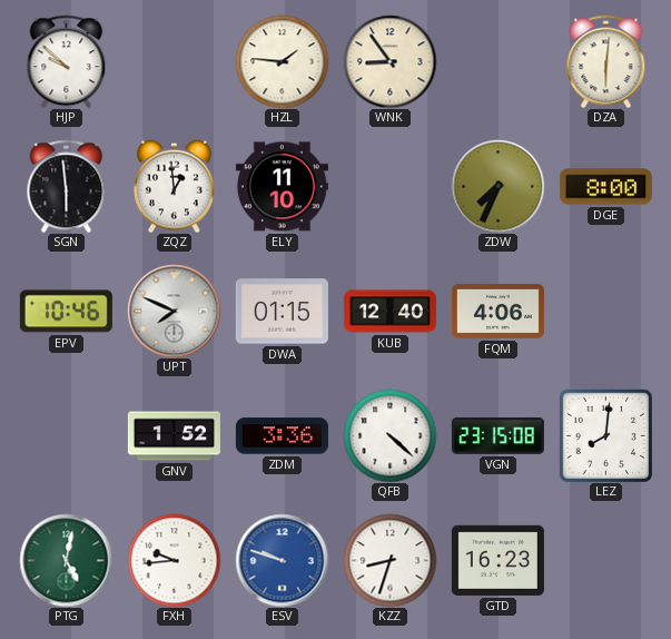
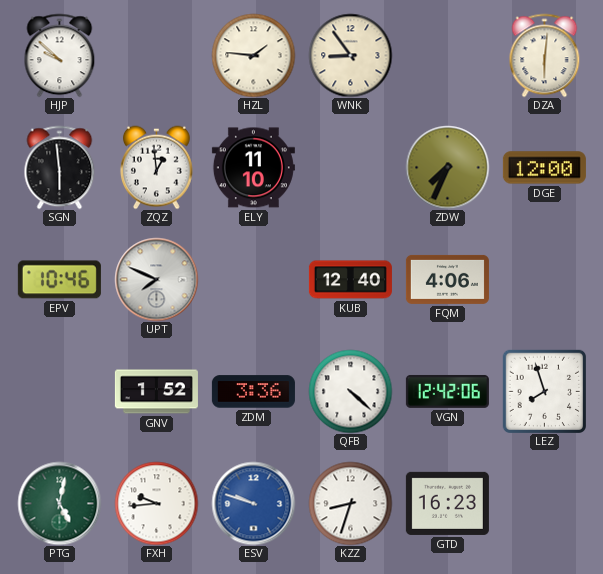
DGE: 8:00 -> 12:00
DWA: 01:15 -> none
VGN: 23:15 -> 12:42
LEZ: 8:01 -> 7:57
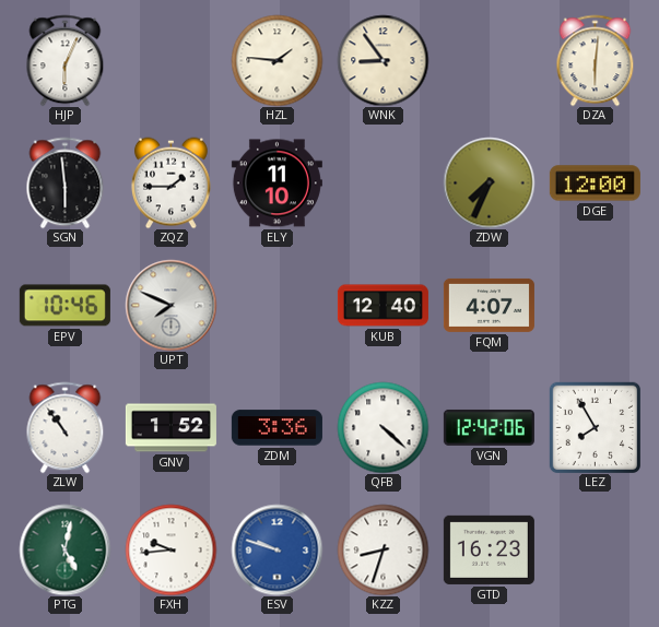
HJP: 9:52 -> 6:04
ZQZ: 12:59 -> 1:45
FQM: 4:06 -> 4:07
ZLW: none -> 10:54
LEZ: 7:57 -> 7:55
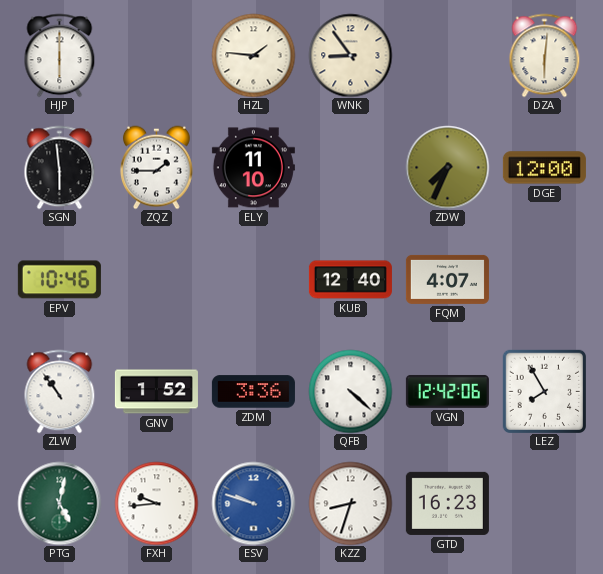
HJP: 6:04 -> 6:00
UPT: 7:49 -> none
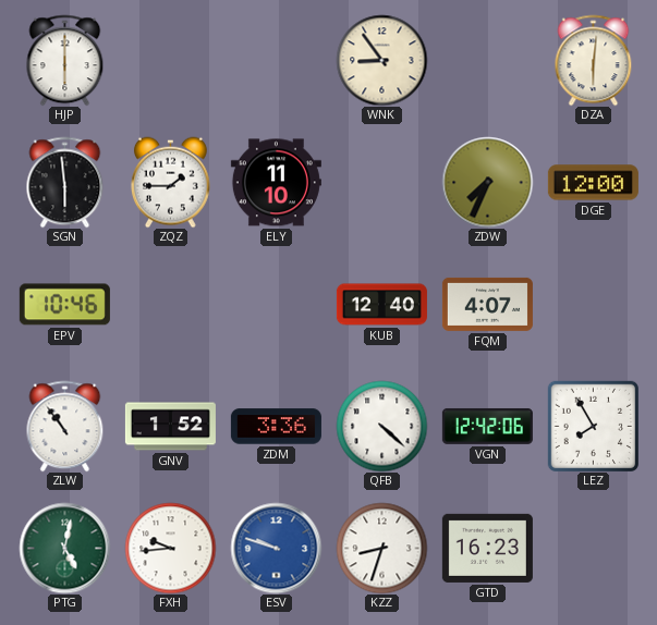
HZL: 1:46 -> none
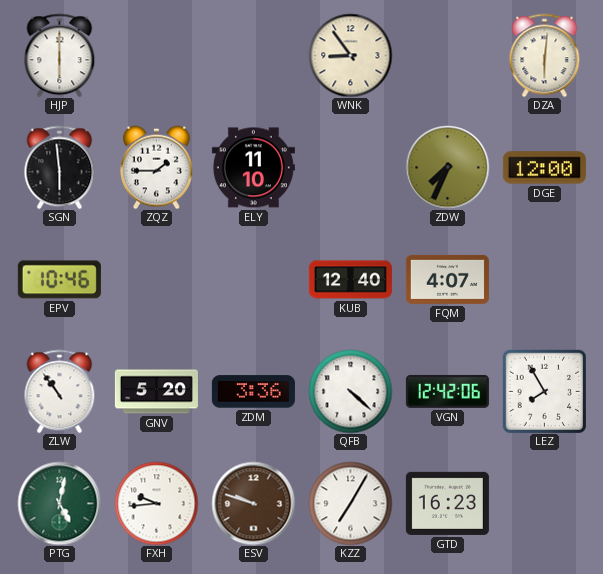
GNV: 1:52 -> 5:20
ESV dial: blue -> brown
KZZ: 8:33 -> 7:05
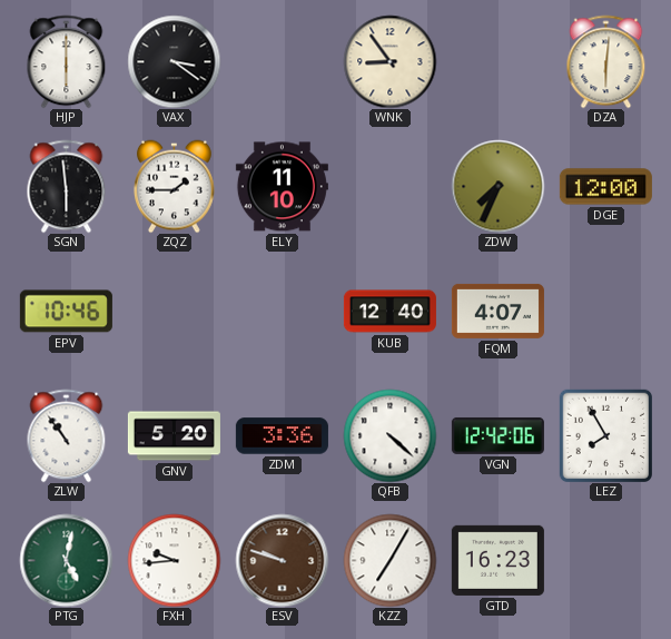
VAX: none -> 3:21
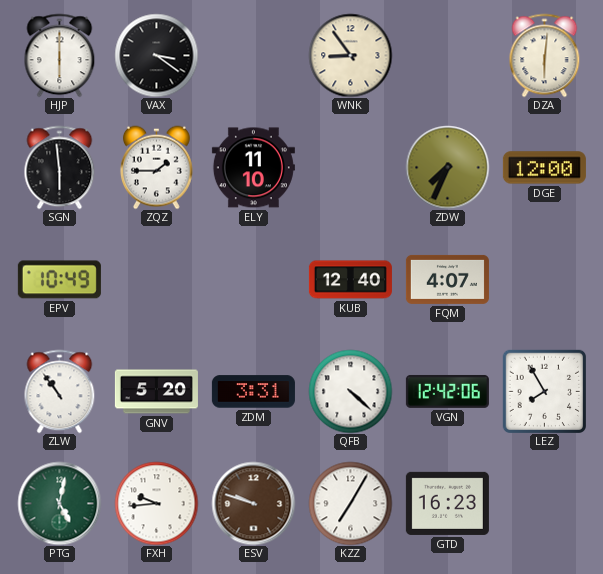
EPV: 10:46 -> 10:49
ZDM: 3:36 -> 3:31
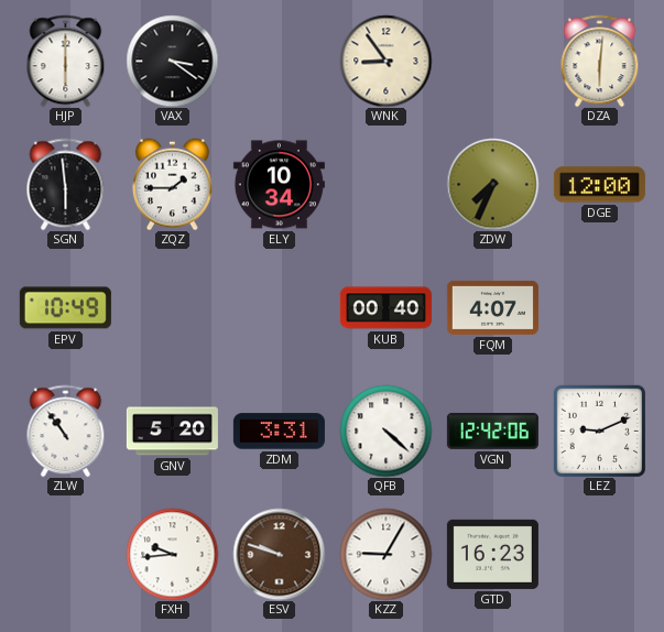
ELY: 11:10 -> 10:34
KUB: 12:40 -> 00:40
LEZ: 7:55 -> 9:11
PTG: 5:02 -> none
KZZ: 7:05 -> 9:05
